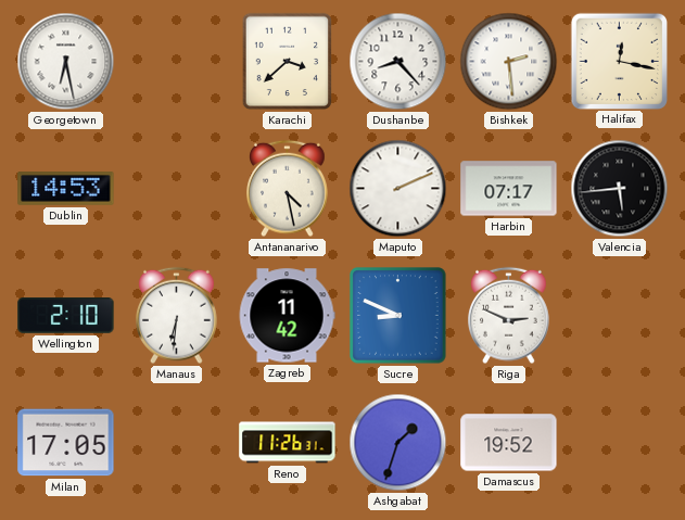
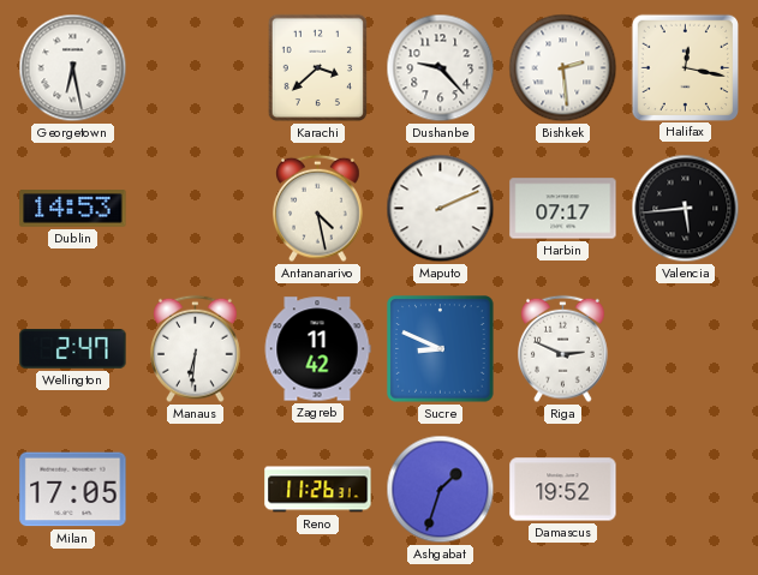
Dushanbe: 8:23 -> 9:23
Wellington: 2:10 -> 2:47
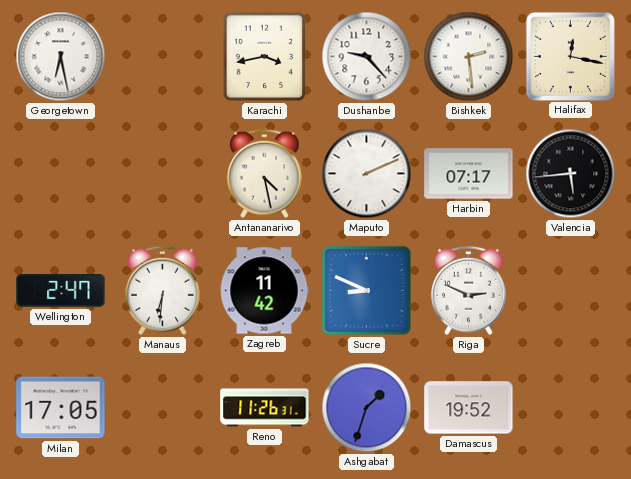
Karachi: 3:38 -> 3:43
Dublin: 14:53 -> none
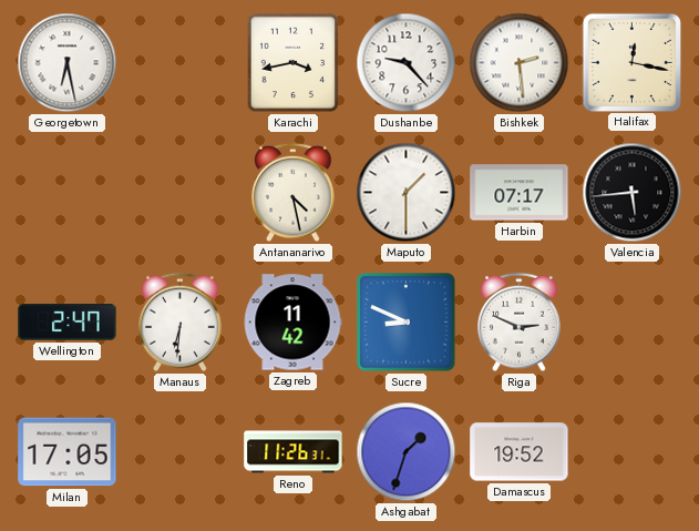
Maputo: 2:11 -> 1:30
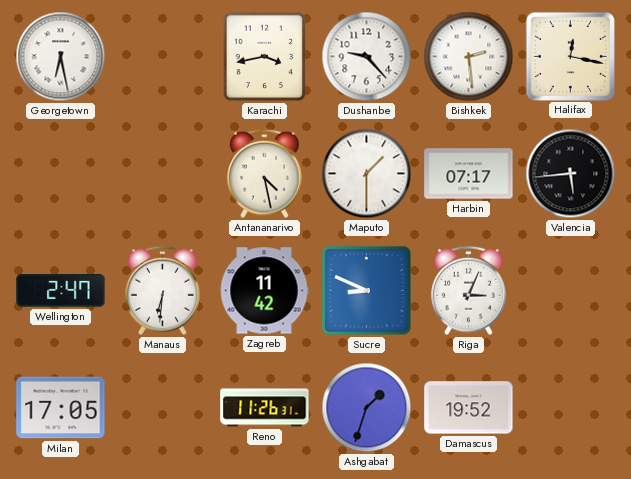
Riga: 2:49 -> 3:04
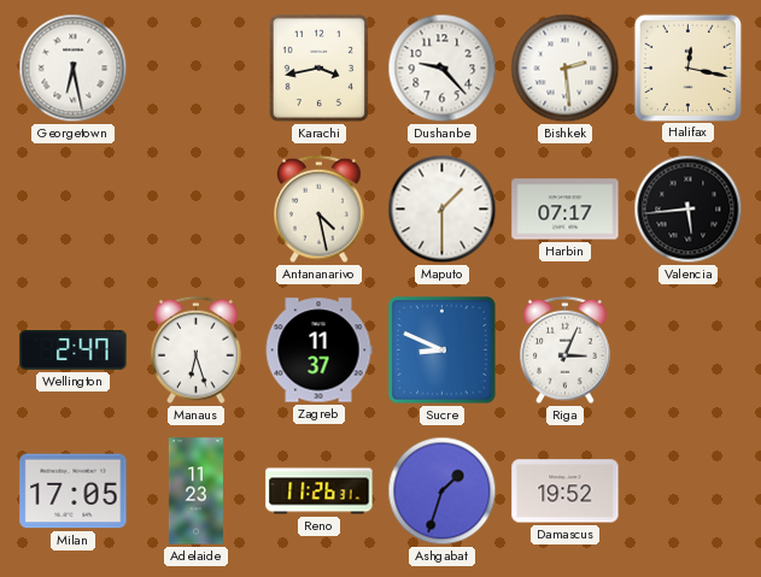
Manaus: 6:31 -> 6:27
Zagreb: 11:42 -> 11:37
Adelaide: none -> 11:23
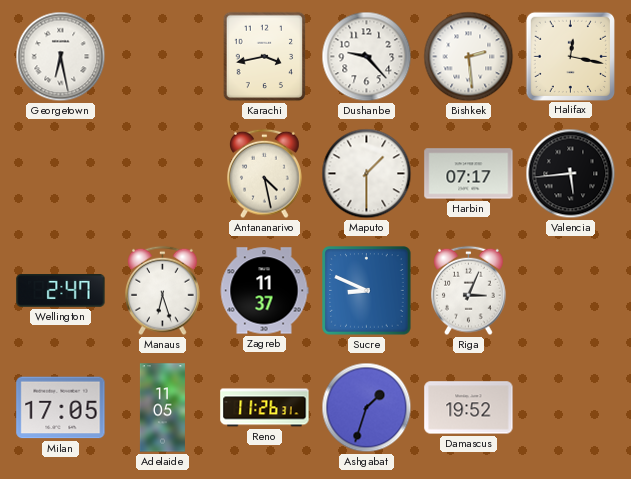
Adelaide: 11:23 -> 11:05
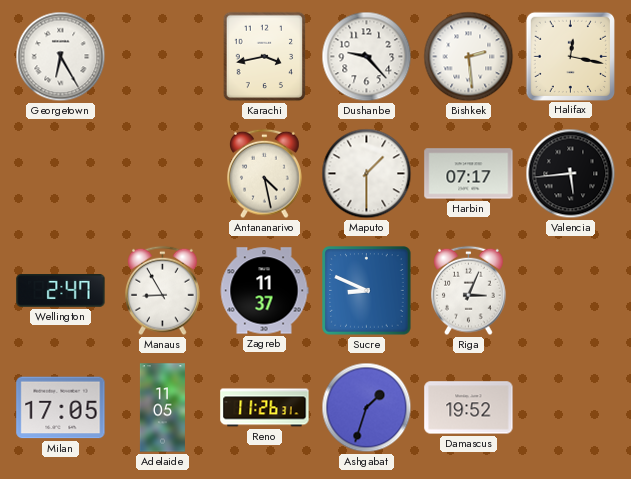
Georgetown: 6:28 -> 6:25
Manaus: 6:27 -> 8:55
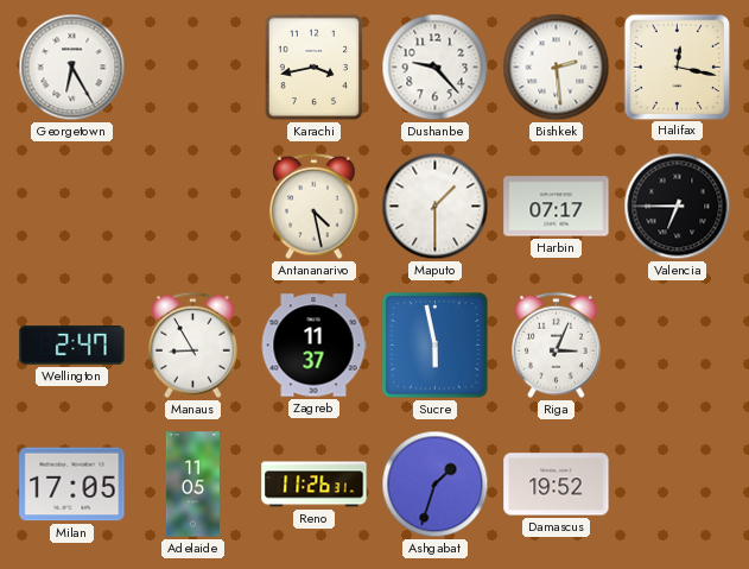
Valencia: 5:44 -> 6:45
Sucre: 8:49 -> 5:58
